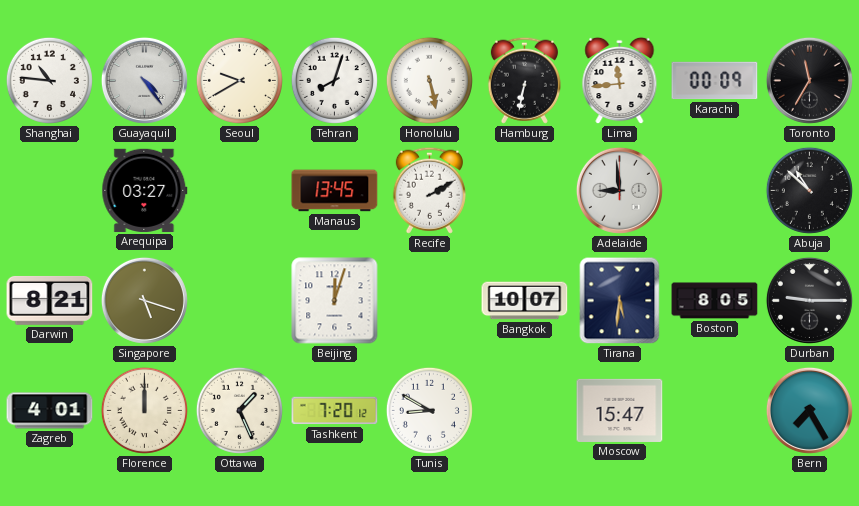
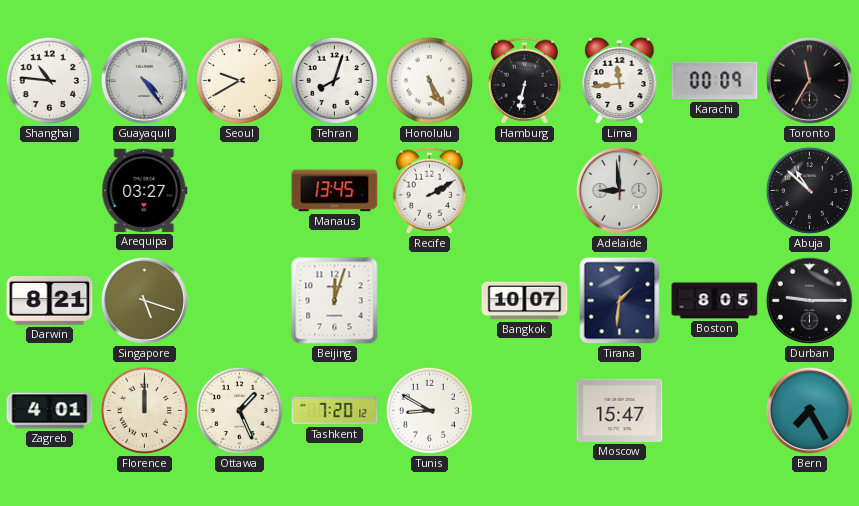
Honolulu: 5:28 -> 5:25
Tirana: 5:31 -> 1:31
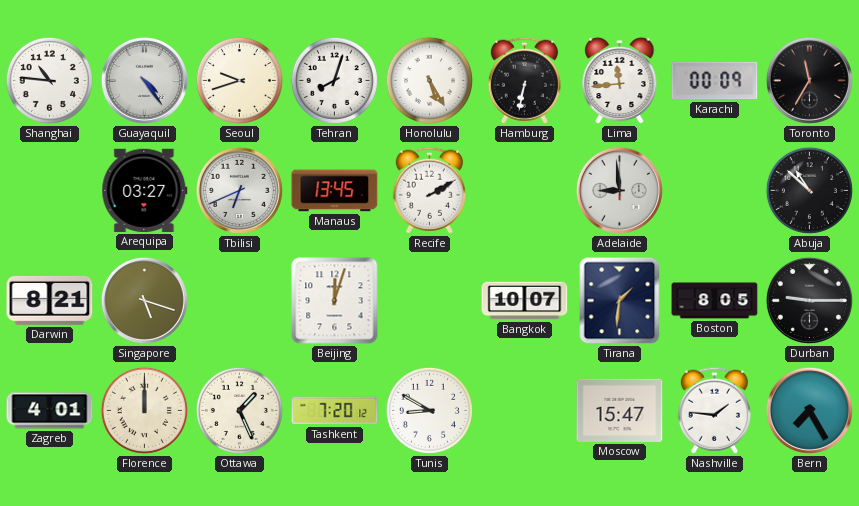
Seoul: 9:40 -> 9:42
Tbilisi: none -> 6:41
Nashville: none -> 1:46
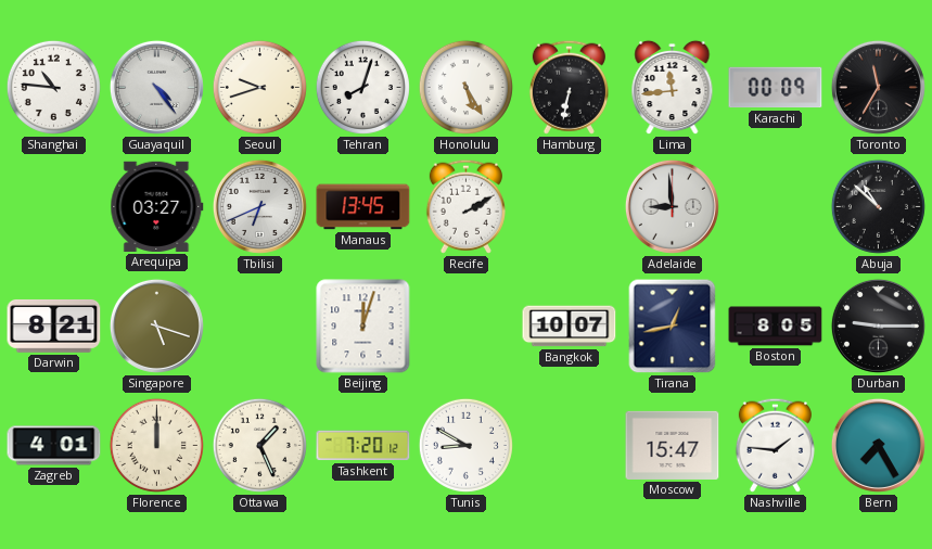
Tirana: 1:31 -> 12:43
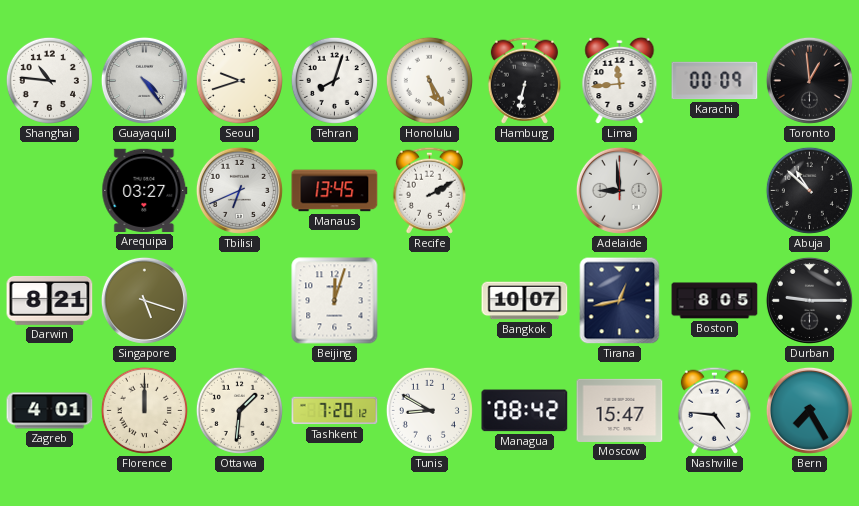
Toronto: 11:35 -> 12:59
Ottawa: 1:26 -> 1:31
Managua: none -> 08:42
Nashville: 1:46 -> 4:46
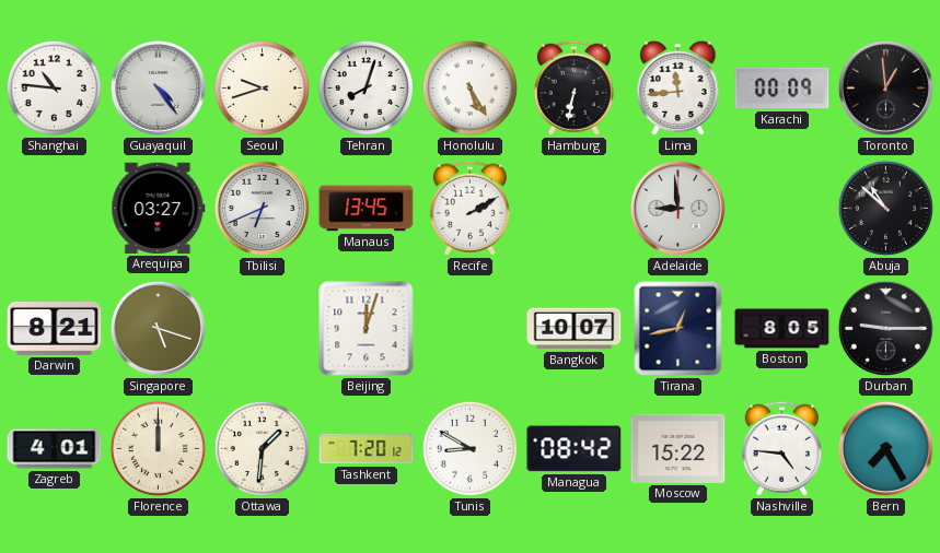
Moscow: 15:47 -> 15:22
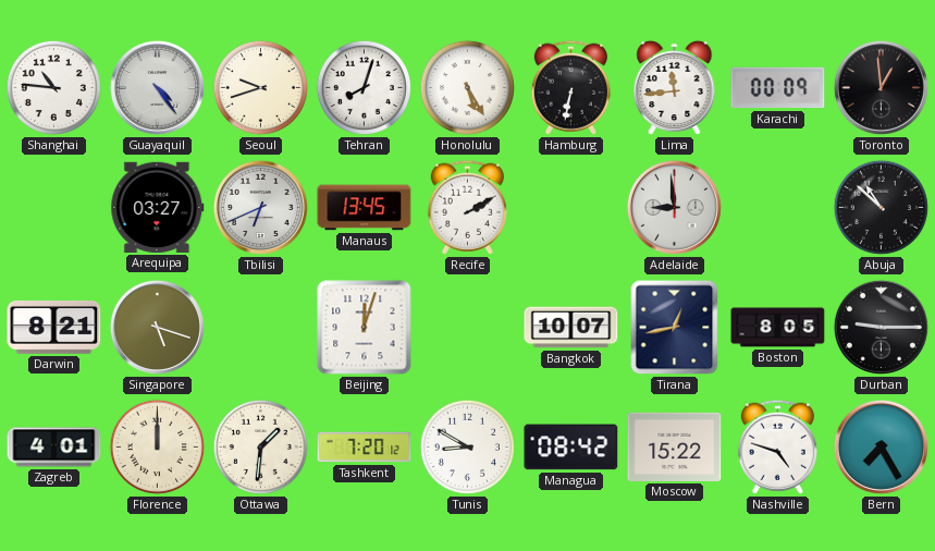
Nashville: 4:46 -> 4:48
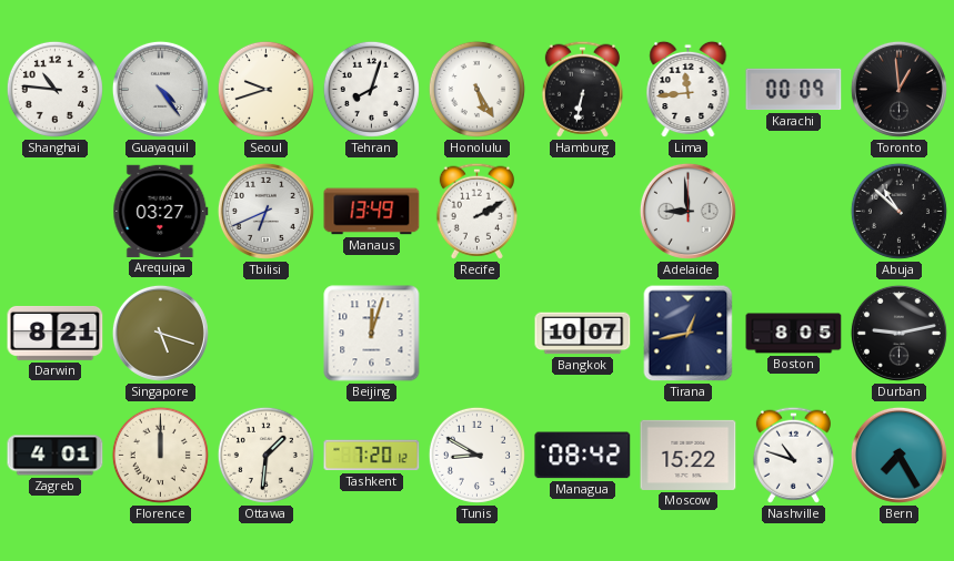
Manaus: 13:45 -> 13:49
Durban: 9:15 -> 9:13
Nashville: 4:48 -> 10:48
